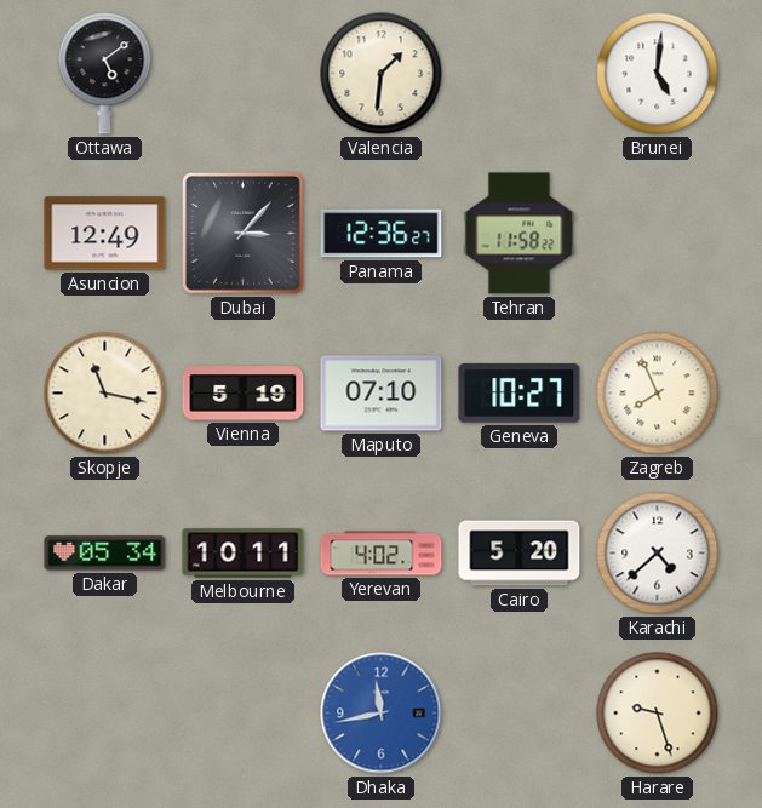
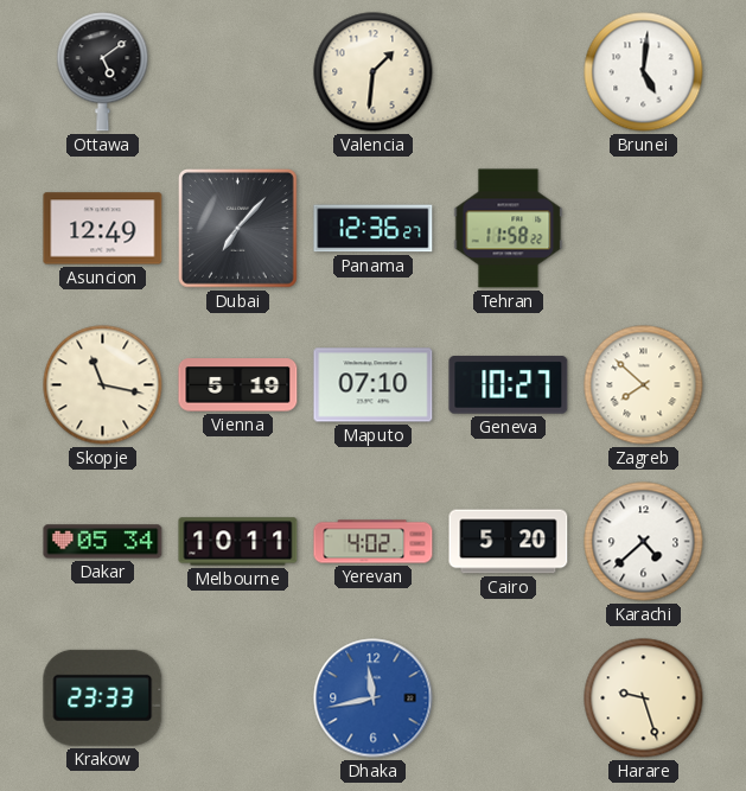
Dubai: 3:07 -> 7:07
Zagreb: 7:56 -> 7:52
Krakow: none -> 23:33
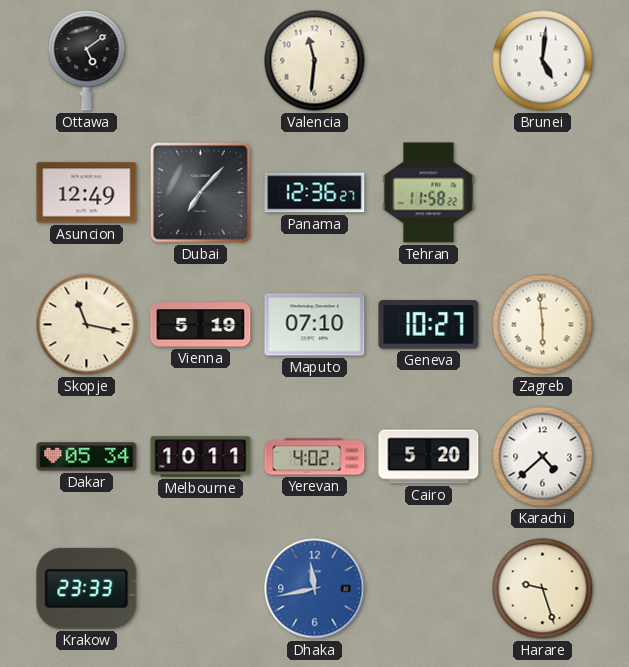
Valencia: 1:31 -> 11:31
Zagreb: 7:52 -> 5:59
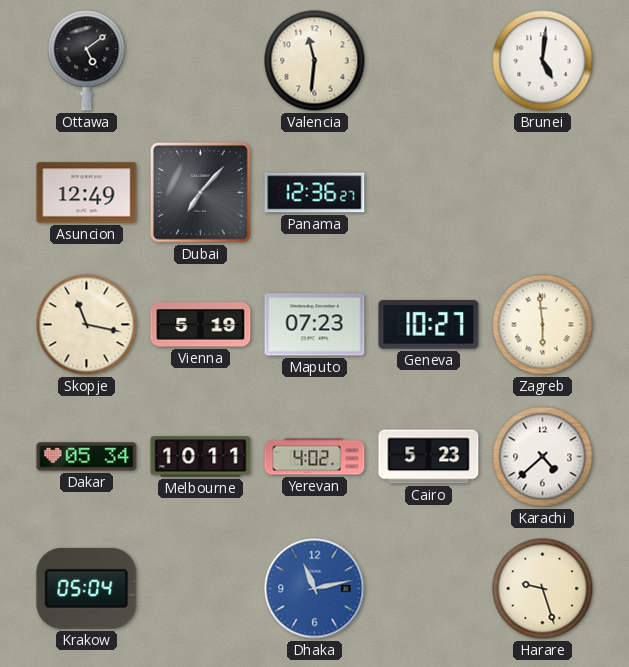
Tehran: 11:58 -> none
Maputo: 07:10 -> 07:23
Cairo: 5:20 -> 5:23
Krakow: 23:33 -> 05:04
Dhaka: 11:43 -> 11:13
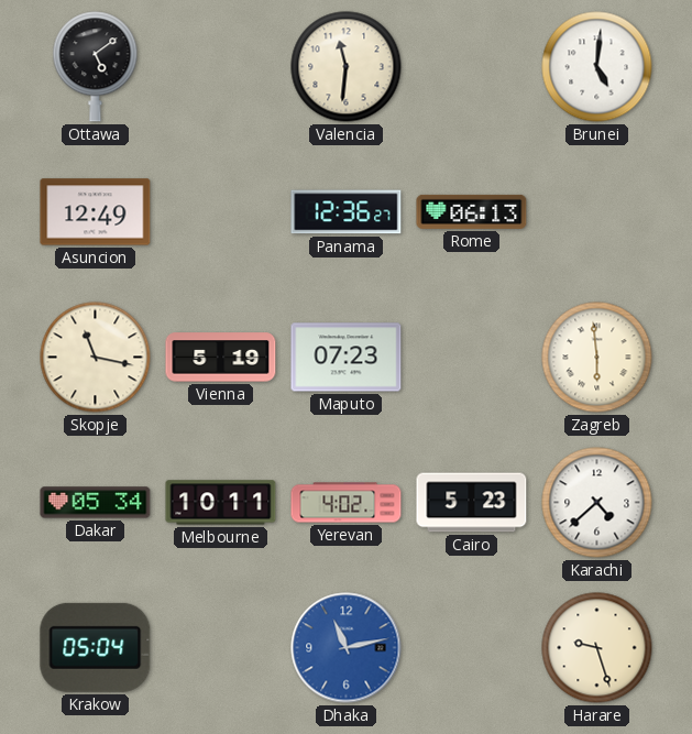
Dubai: 7:07 -> none
Rome: none -> 06:13
Geneva: 10:27 -> none
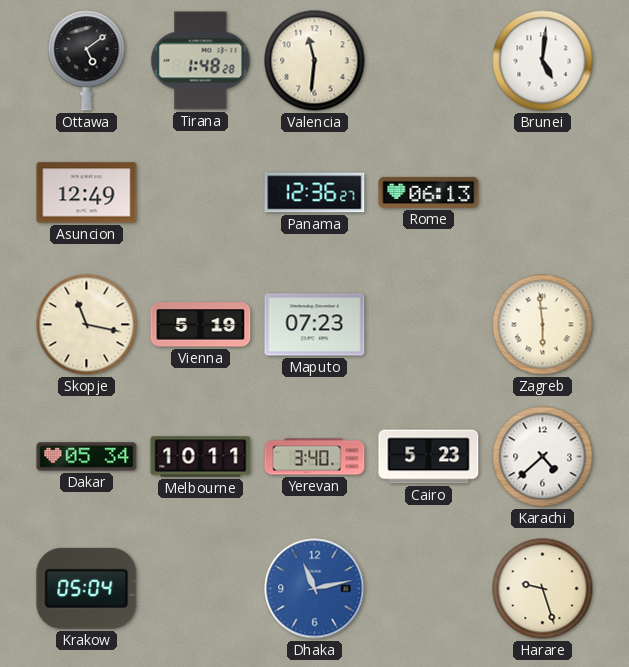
Tirana: none -> 1:48
Yerevan: 4:02 -> 3:40
